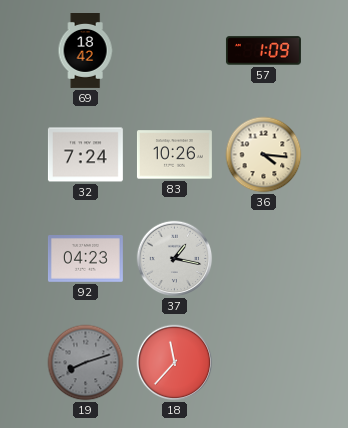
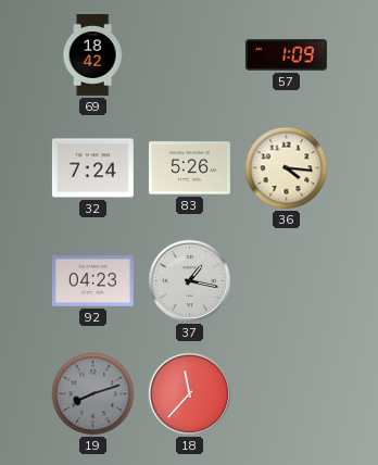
83: 10:26 -> 5:26
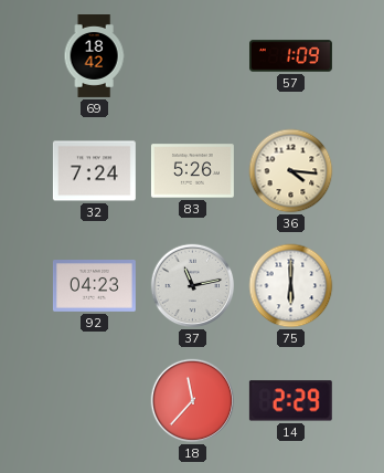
37: 1:17 -> 11:13
75: none -> 6:00
19: 8:12 -> none
14: none -> 2:29
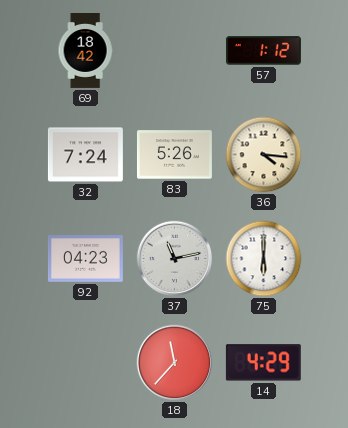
57: 1:09 -> 1:12
14: 2:29 -> 4:29
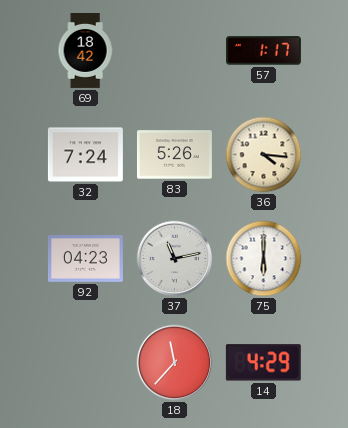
57: 1:12 -> 1:17
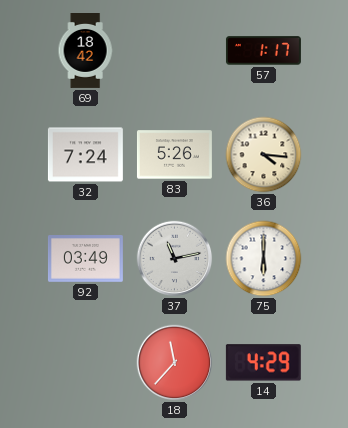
92: 04:23 -> 03:49
